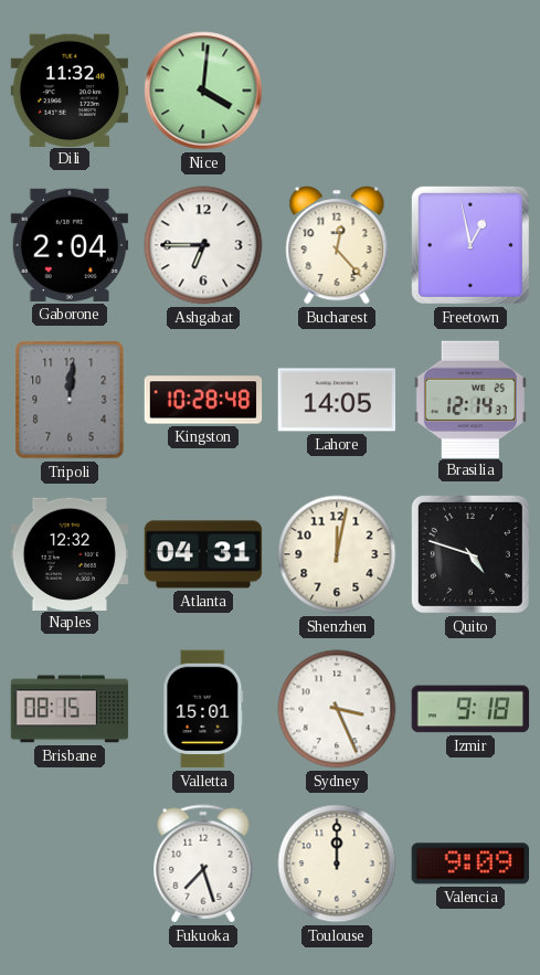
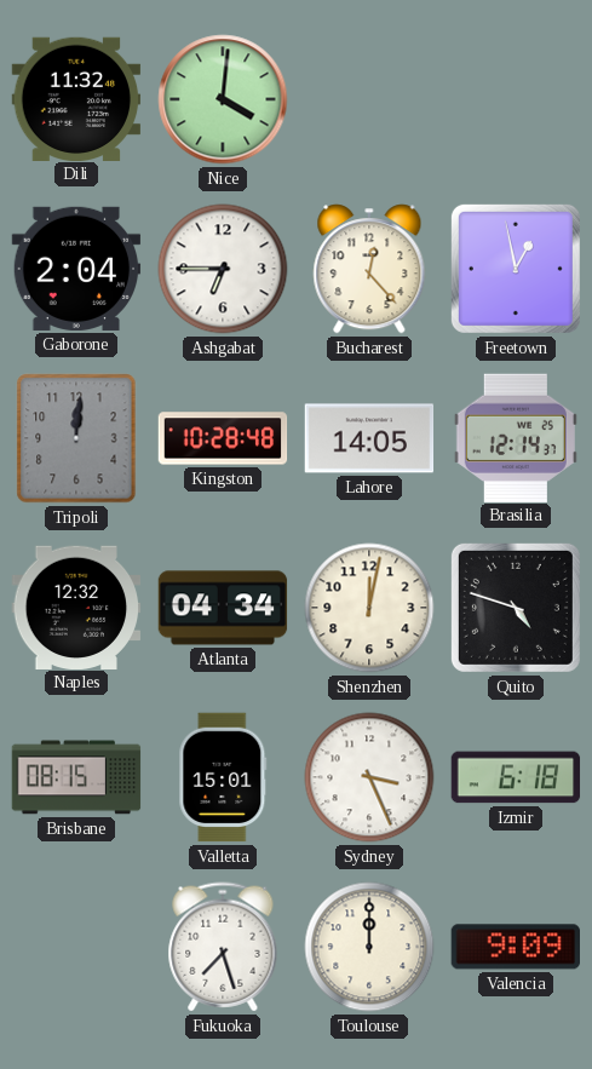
Atlanta: 04:31 -> 04:34
Izmir: 9:18 -> 6:18
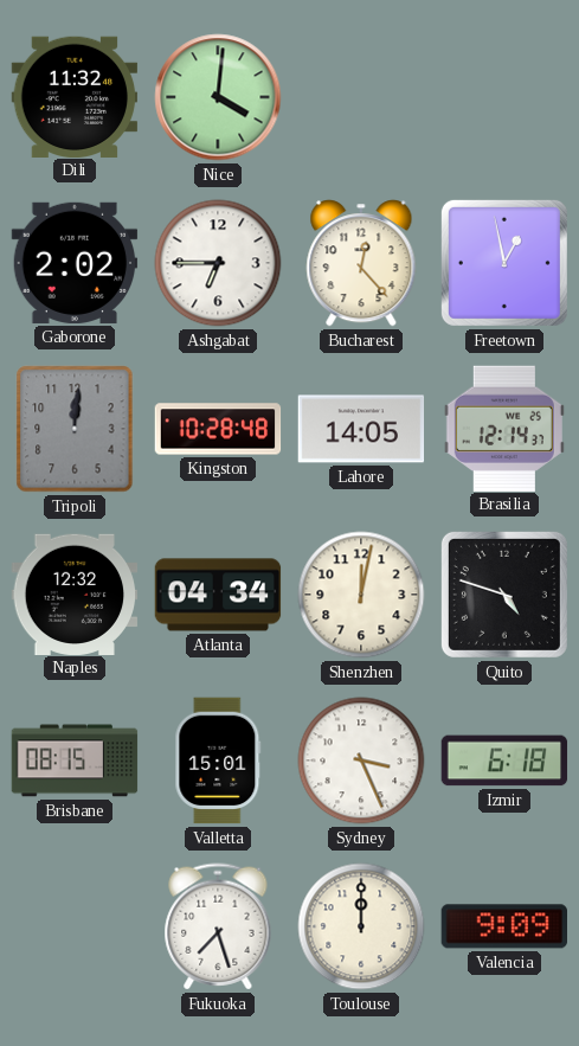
Gaborone: 2:04 -> 2:02
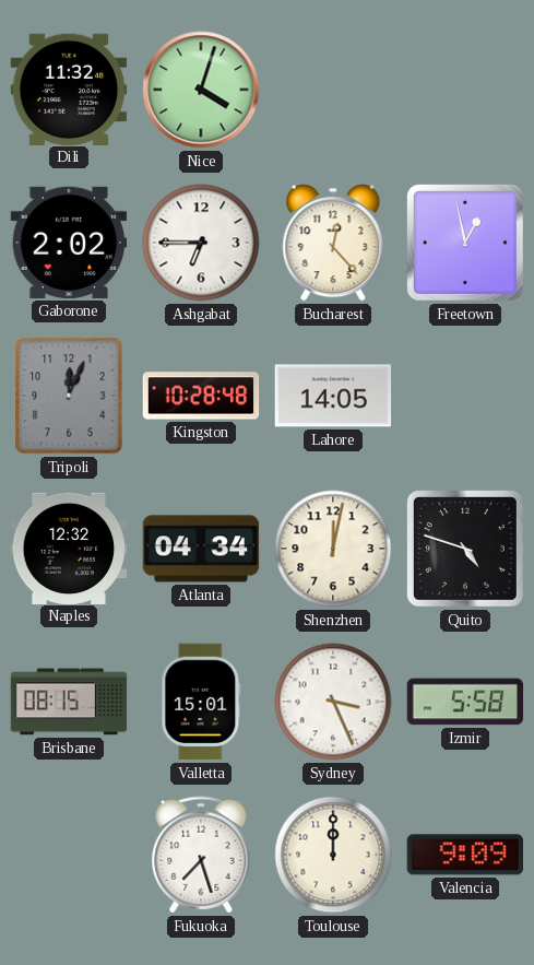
Nice: 4:01 -> 4:03
Tripoli: 12:01 -> 12:04
Brasilia: 12:14 -> none
Izmir: 6:18 -> 5:58
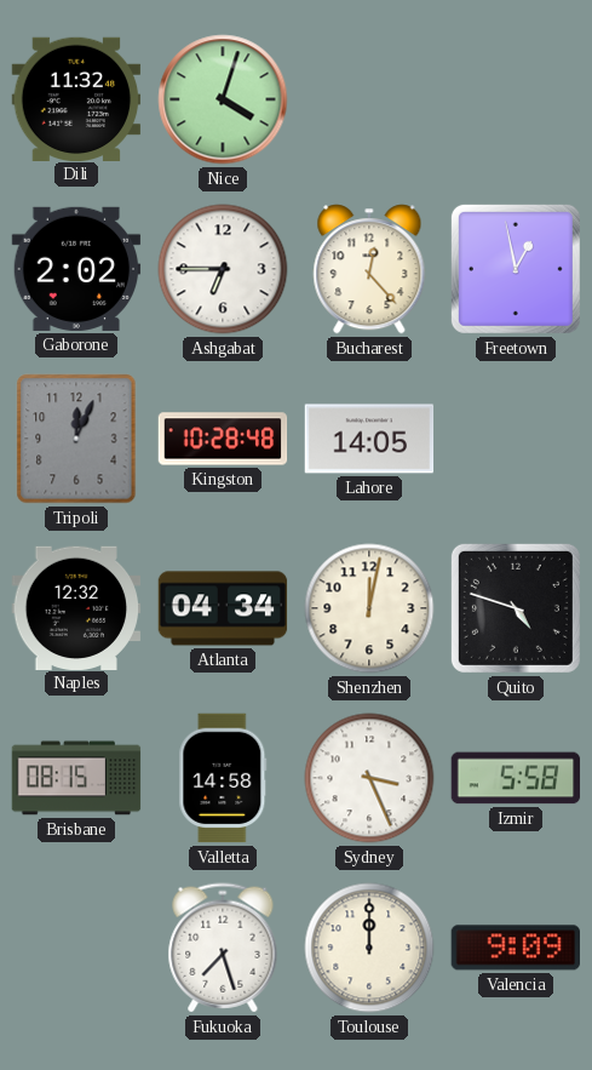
Valletta: 15:01 -> 14:58
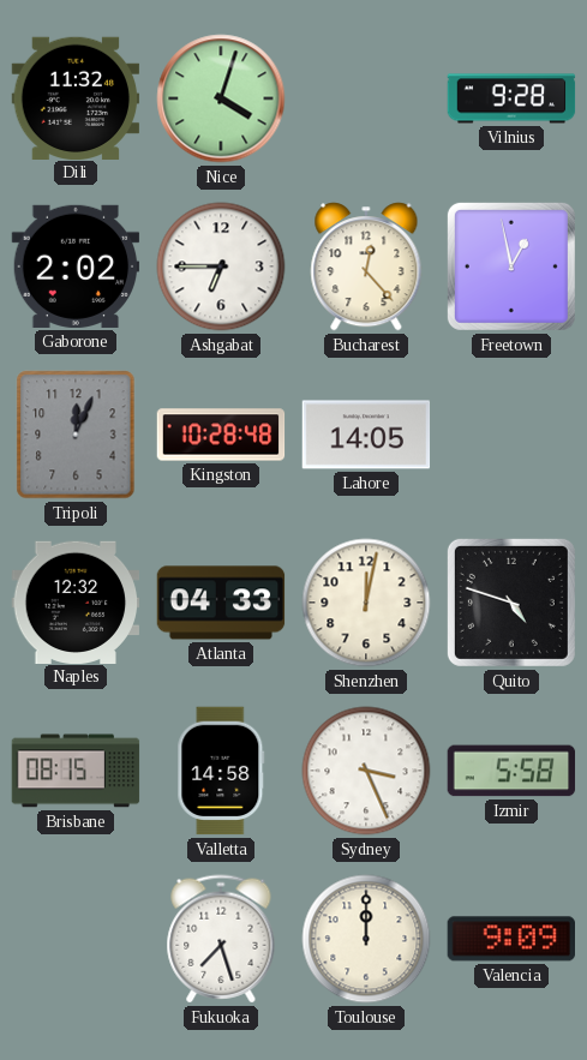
Vilnius: none -> 9:28
Atlanta: 04:34 -> 04:33
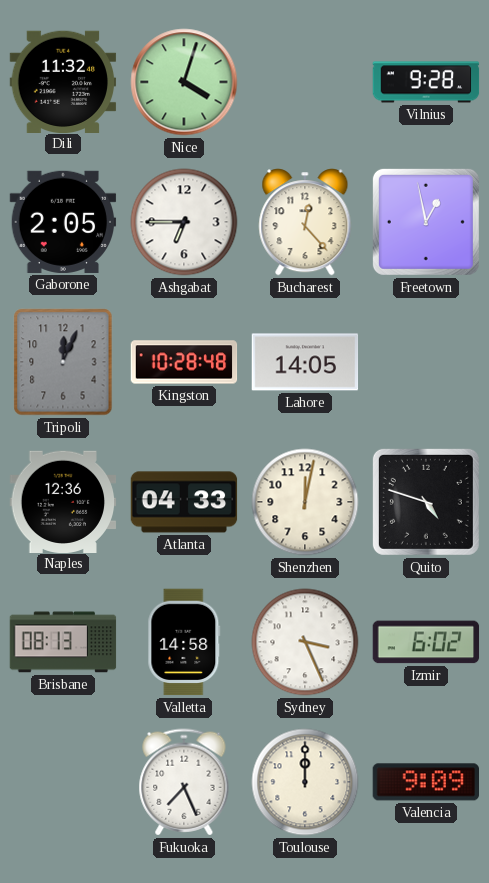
Gaborone: 2:02 -> 2:05
Naples: 12:32 -> 12:36
Brisbane: 08:15 -> 08:13
Izmir: 5:58 -> 6:02
Fukuoka: 7:27 -> 7:26
